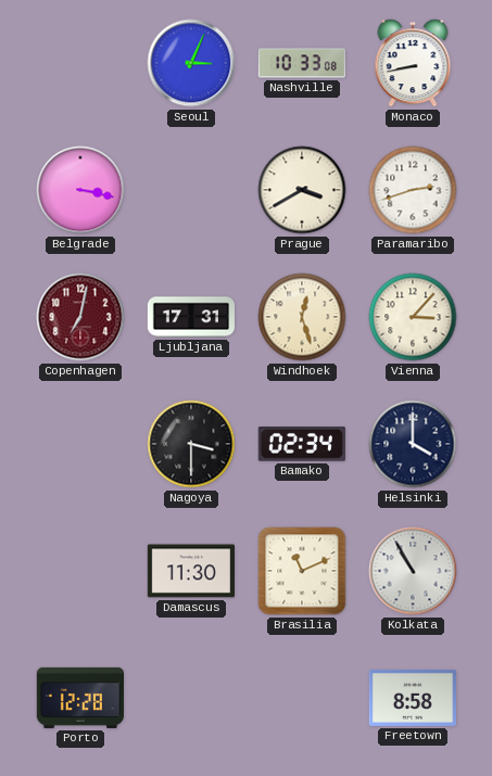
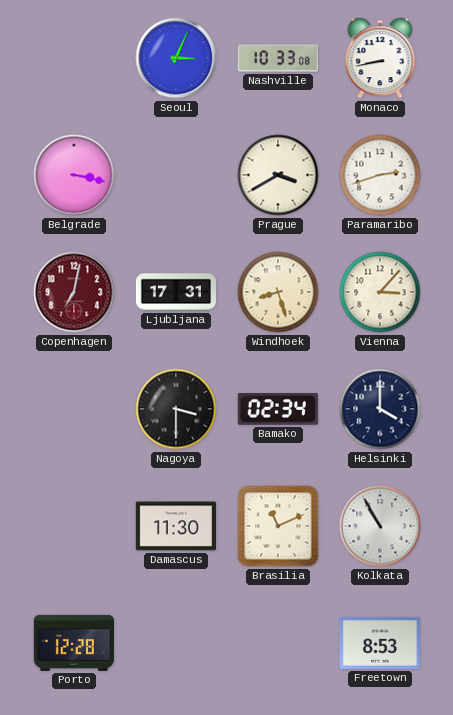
Windhoek: 12:27 -> 8:27
Freetown: 8:58 -> 8:53
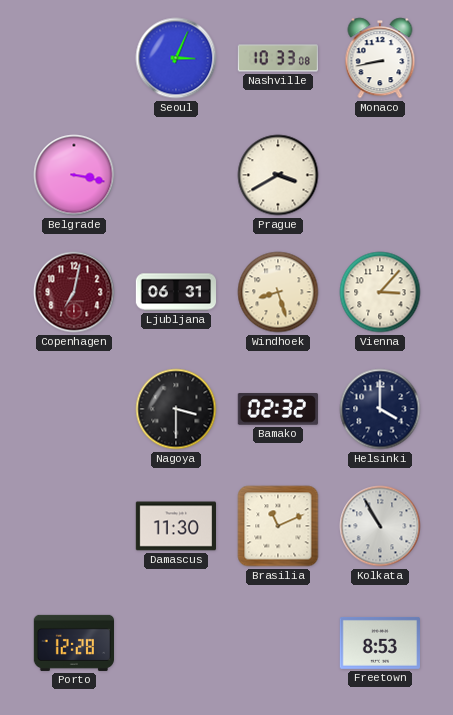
Paramaribo: 2:42 -> none
Ljubljana: 17:31 -> 06:31
Bamako: 02:34 -> 02:32
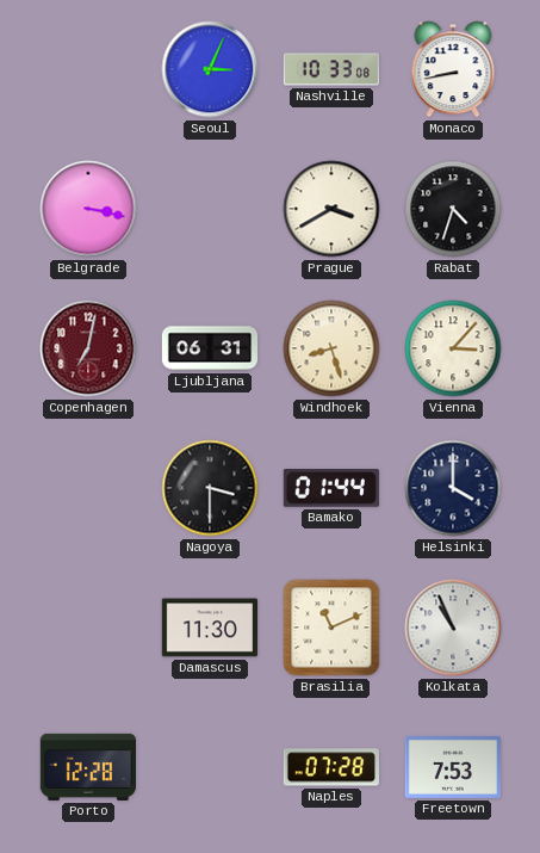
Rabat: none -> 4:33
Bamako: 02:32 -> 01:44
Kolkata: 10:55 -> 10:56
Naples: none -> 07:28
Freetown: 8:53 -> 7:53
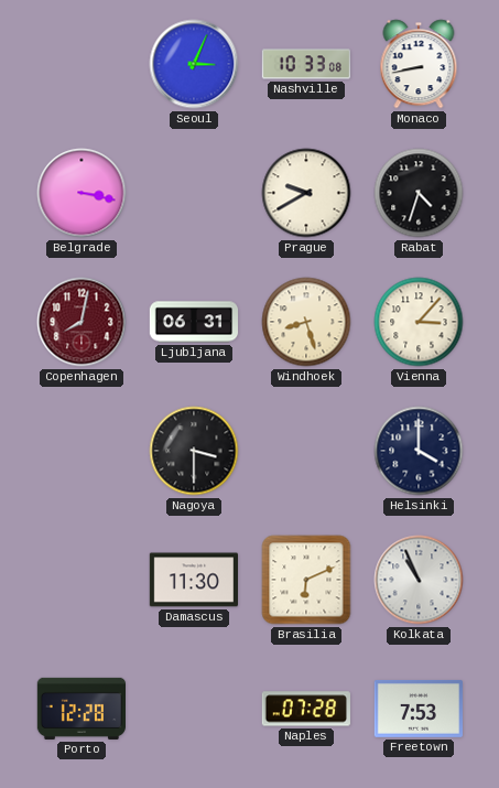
Prague: 3:40 -> 9:40
Copenhagen: 7:02 -> 8:02
Bamako: 01:44 -> none
Brasilia: 11:11 -> 6:11
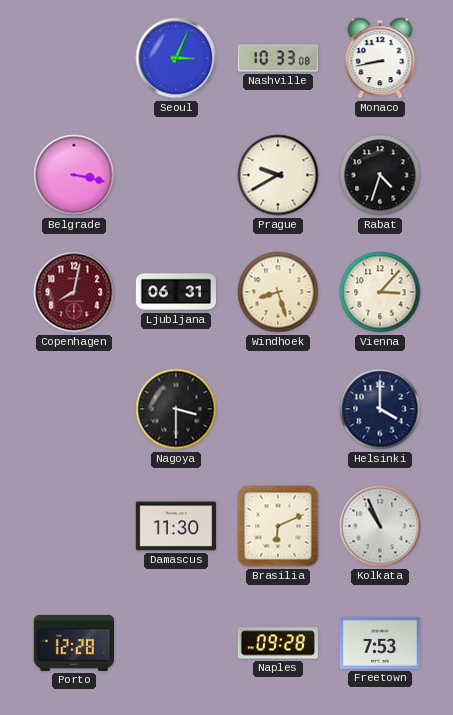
Naples: 07:28 -> 09:28
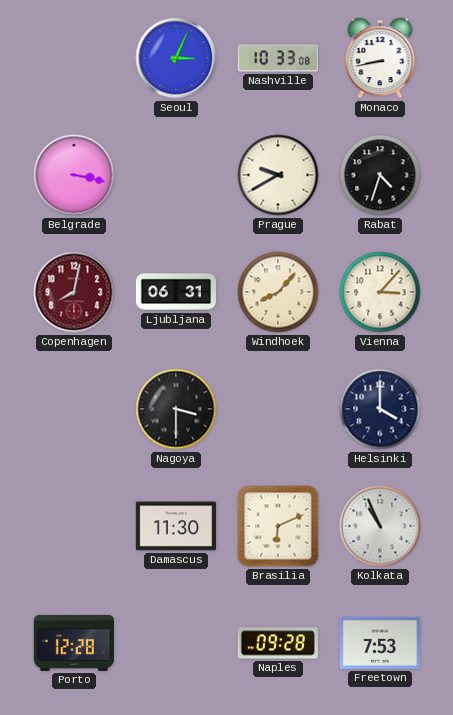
Windhoek: 8:27 -> 8:07
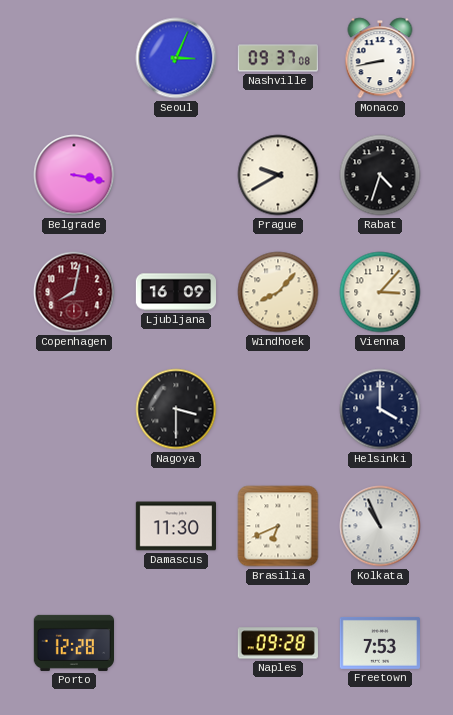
Nashville: 10:33 -> 09:37
Ljubljana: 06:31 -> 16:09
Brasilia: 6:11 -> 6:41
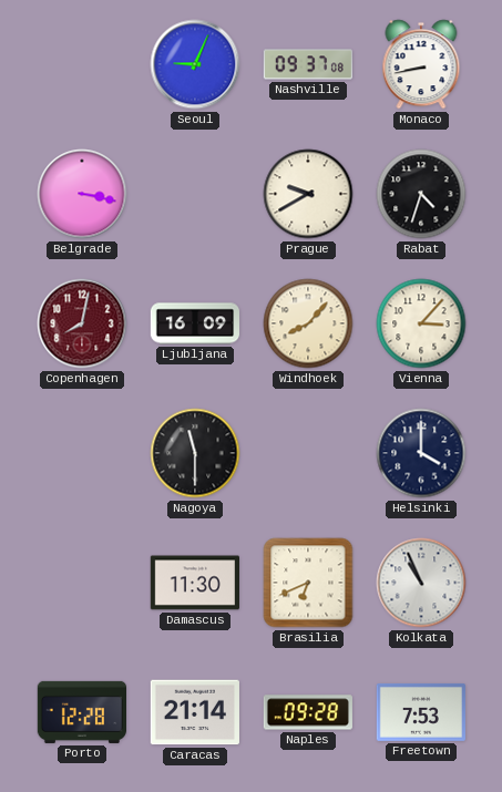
Seoul: 3:04 -> 9:04
Nagoya: 3:30 -> 11:30
Caracas: none -> 21:14
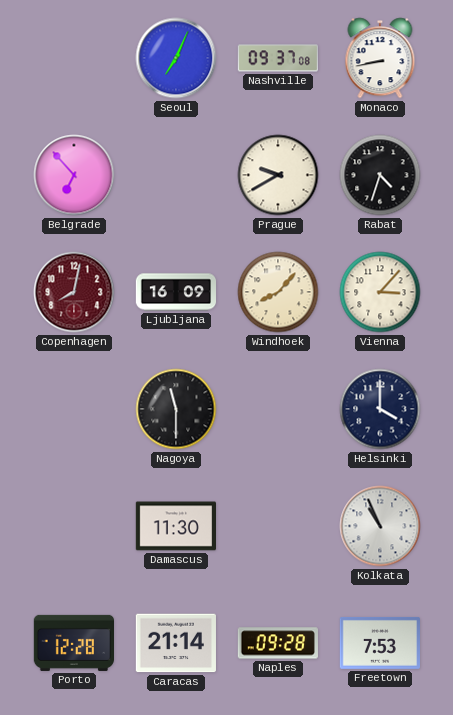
Seoul: 9:04 -> 7:04
Belgrade: 3:17 -> 6:53
Brasilia: 6:41 -> none
